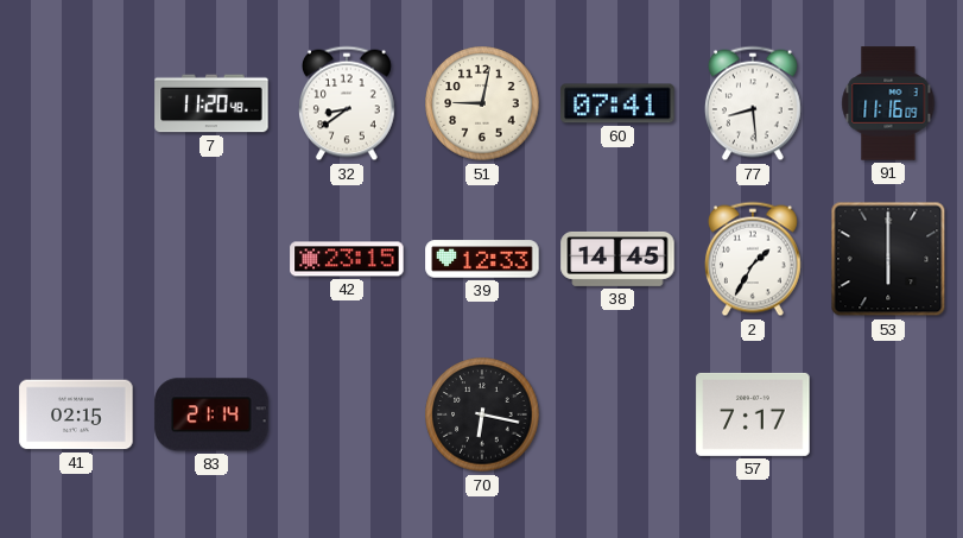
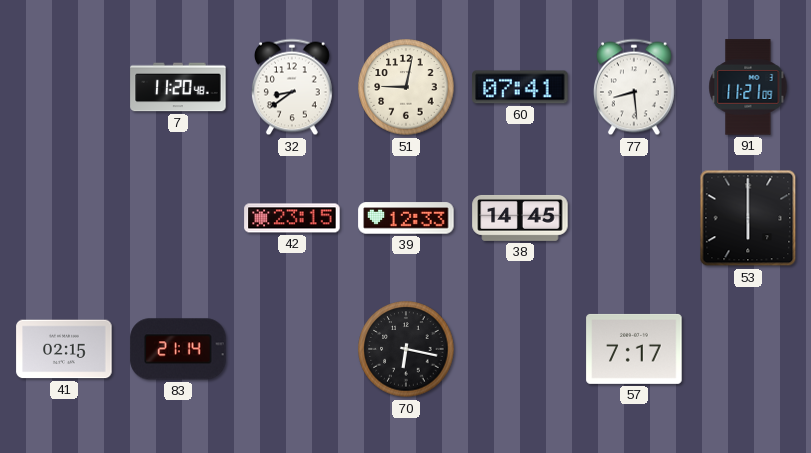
91: 11:16 -> 11:21
2: 1:35 -> none
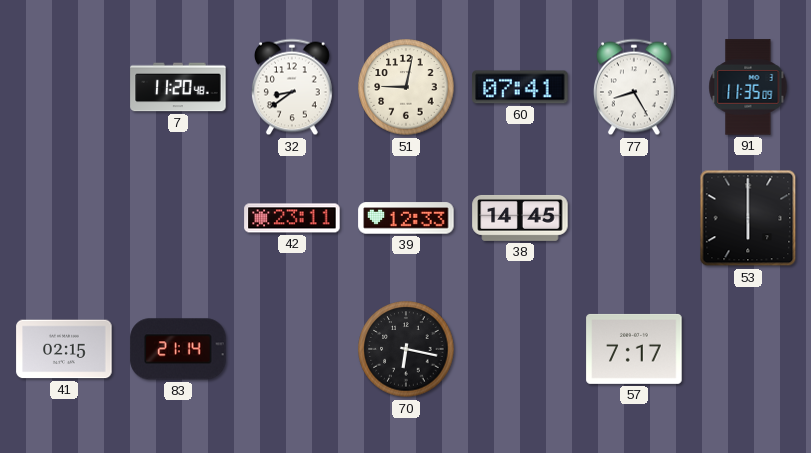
77: 8:29 -> 8:25
91: 11:21 -> 11:35
42: 23:15 -> 23:11
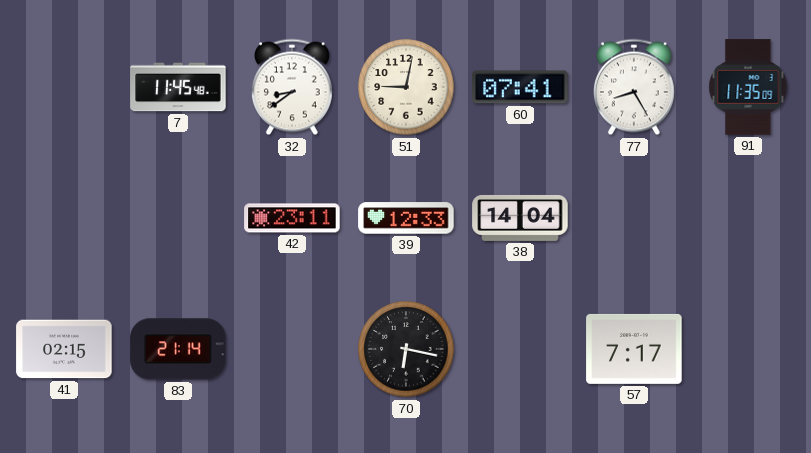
7: 11:20 -> 11:45
38: 14:45 -> 14:04
53: 6:00 -> none
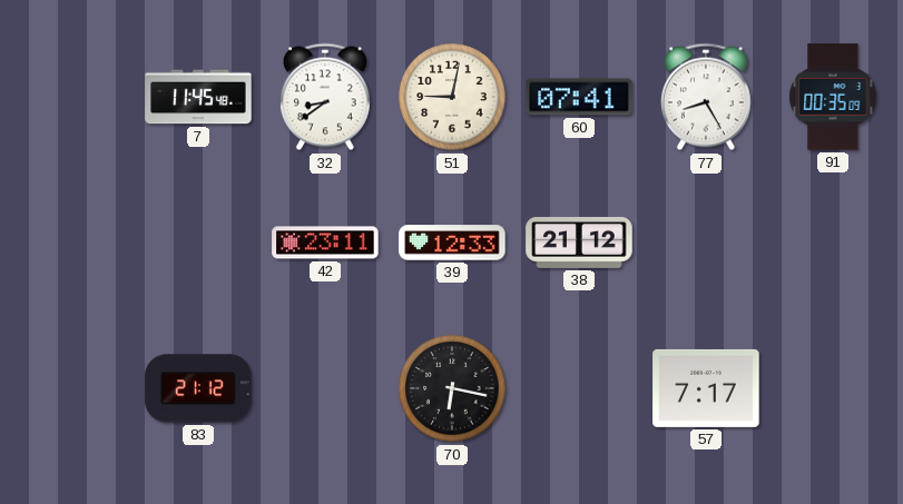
91: 11:35 -> 00:35
38: 14:04 -> 21:12
41: 02:15 -> none
83: 21:14 -> 21:12
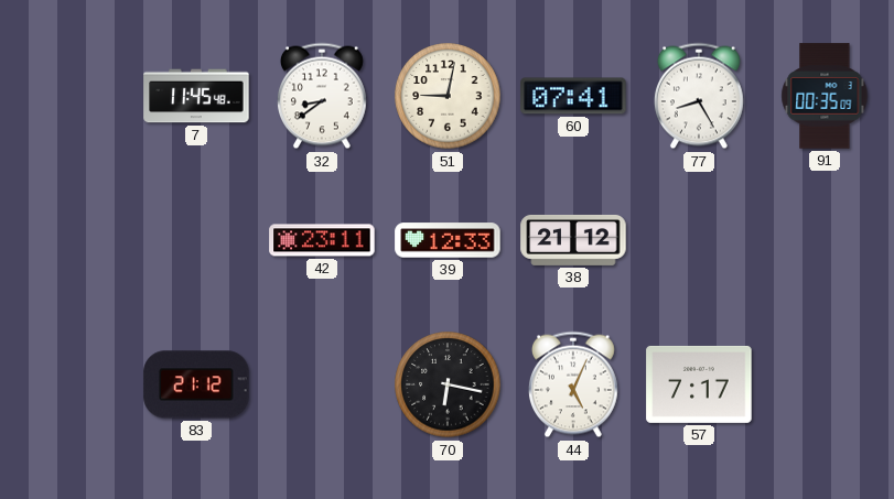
44: none -> 5:04
